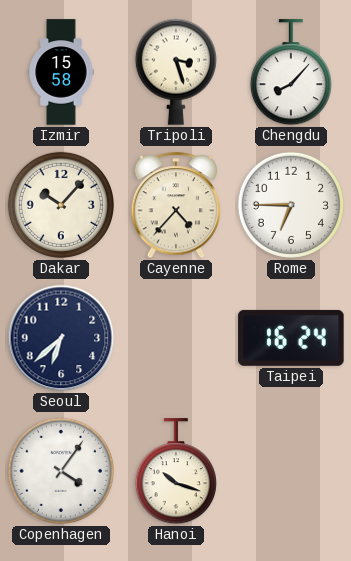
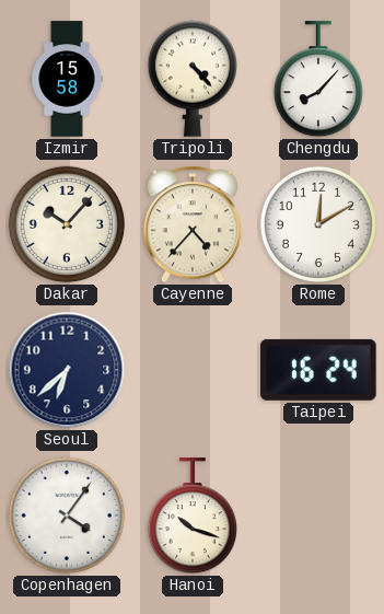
Tripoli: 3:27 -> 4:23
Rome: 6:45 -> 12:10
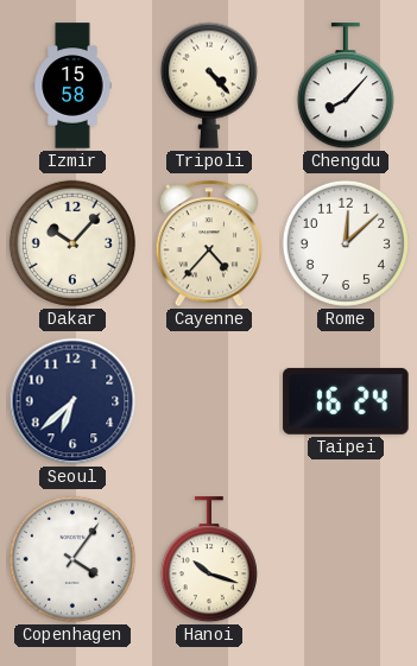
Rome: 12:10 -> 12:08
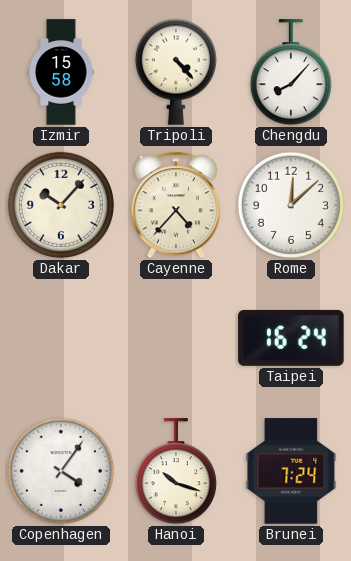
Seoul: 6:38 -> none
Brunei: none -> 7:24
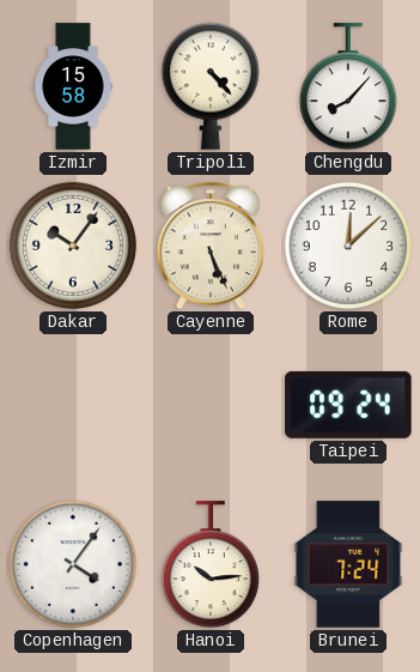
Dakar: 10:07 -> 10:06
Cayenne: 4:37 -> 5:26
Taipei: 16:24 -> 09:24
Hanoi: 10:18 -> 10:14
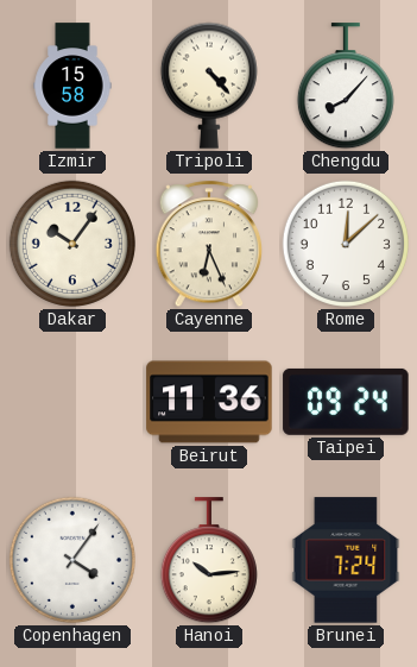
Cayenne: 5:26 -> 6:26
Beirut: none -> 11:36
